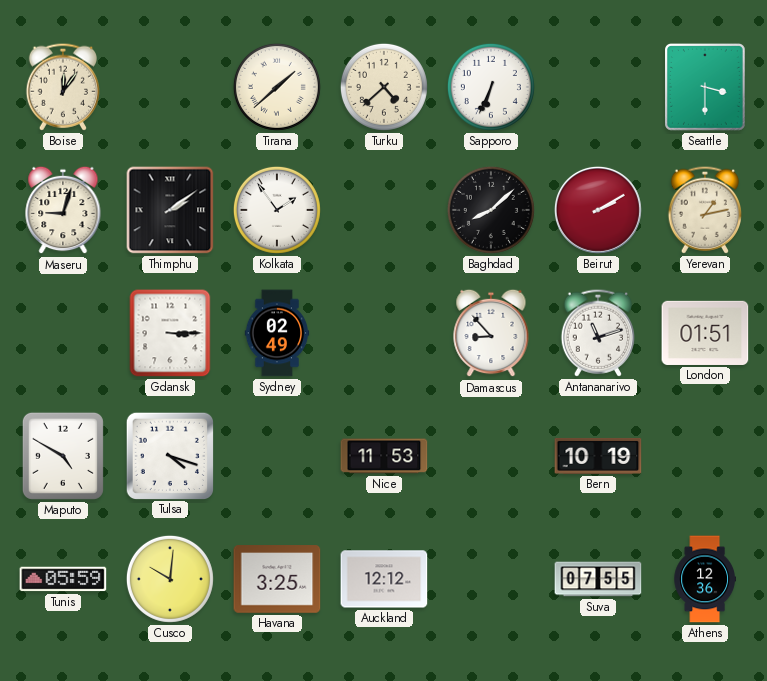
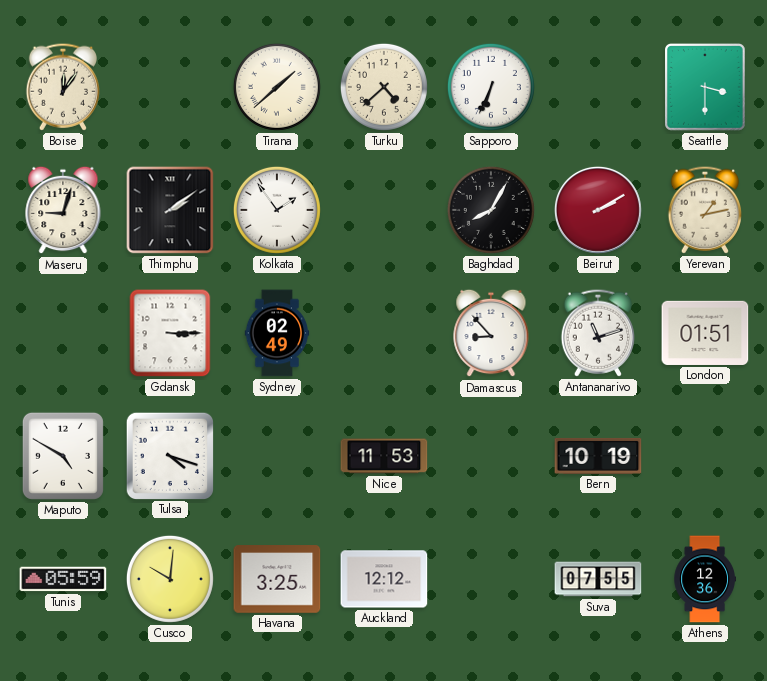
Baghdad: 8:08 -> 8:05
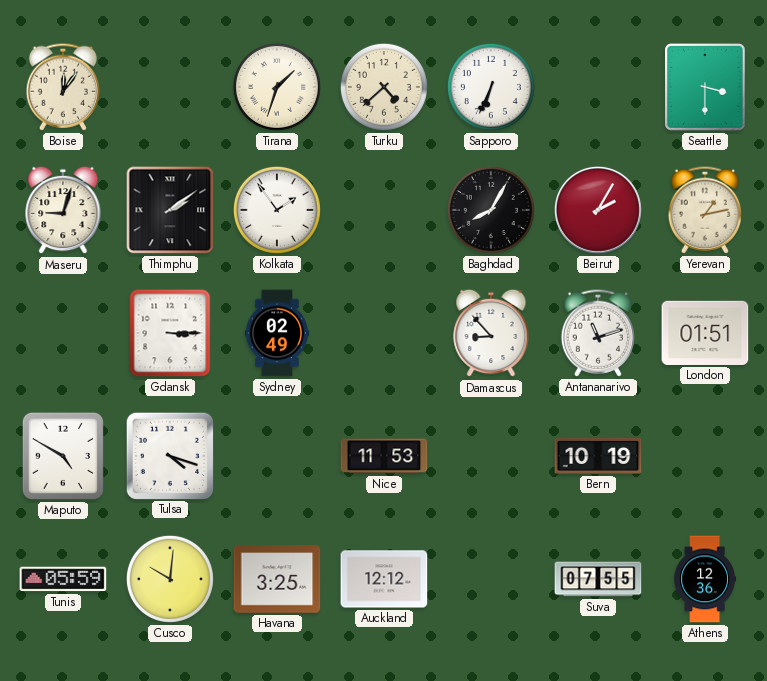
Tirana: 1:38 -> 1:33
Beirut: 2:10 -> 2:05
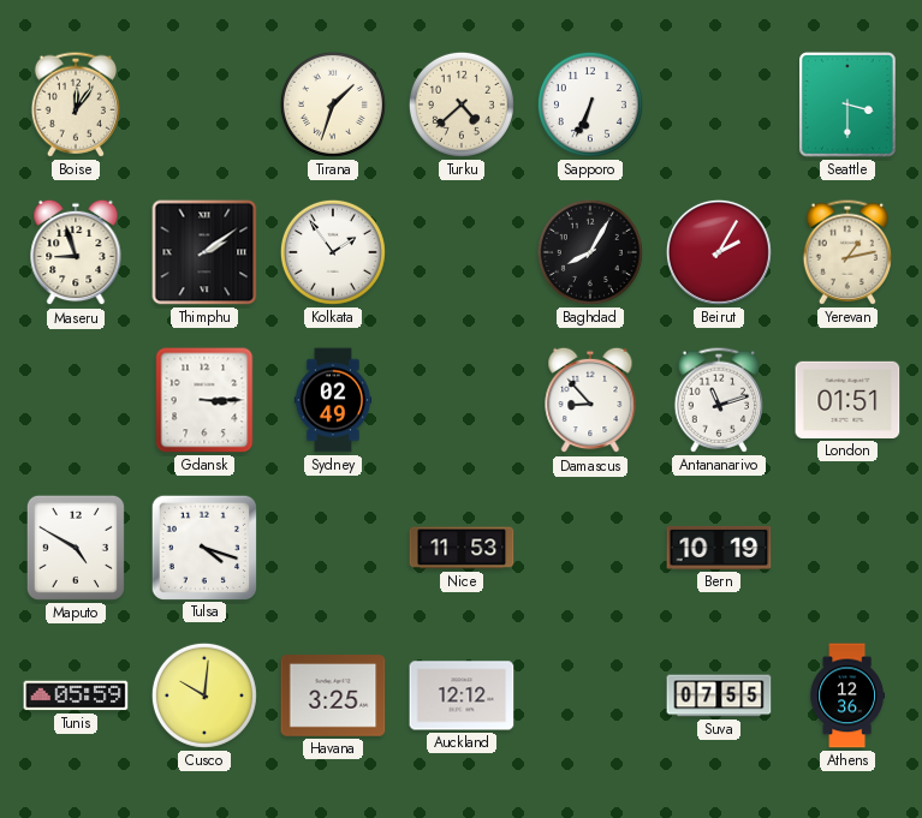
Maseru: 9:03 -> 8:57
